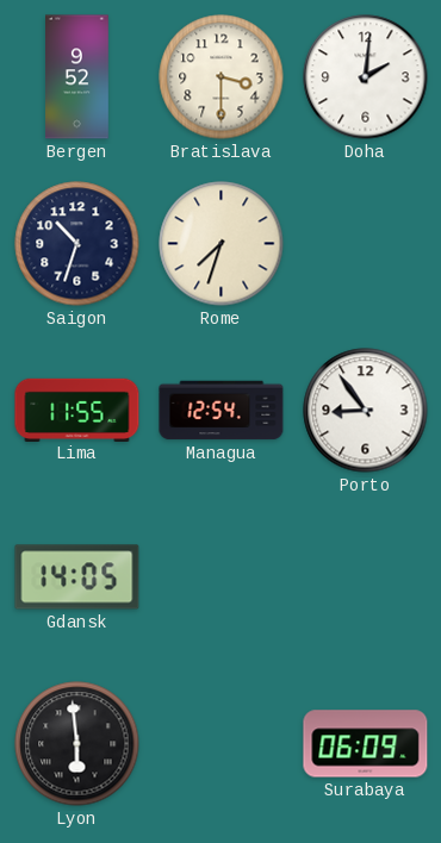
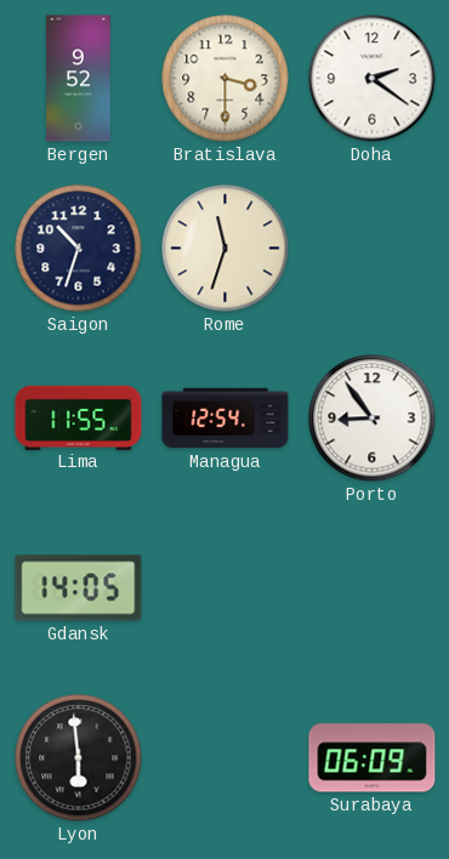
Doha: 2:01 -> 2:21
Rome: 7:33 -> 11:33
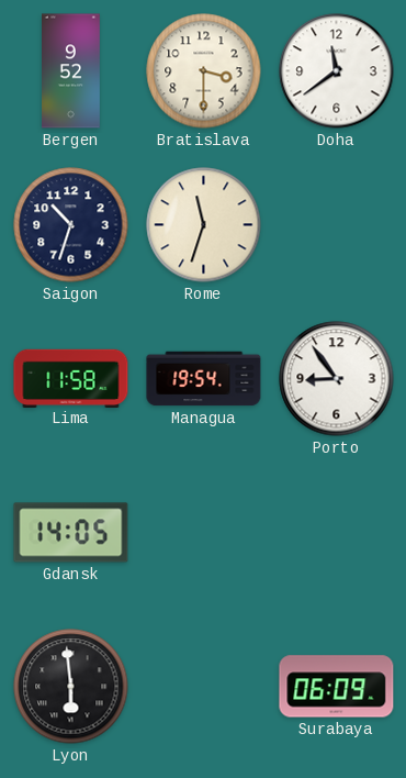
Doha: 2:21 -> 11:39
Lima: 11:55 -> 11:58
Managua: 12:54 -> 19:54
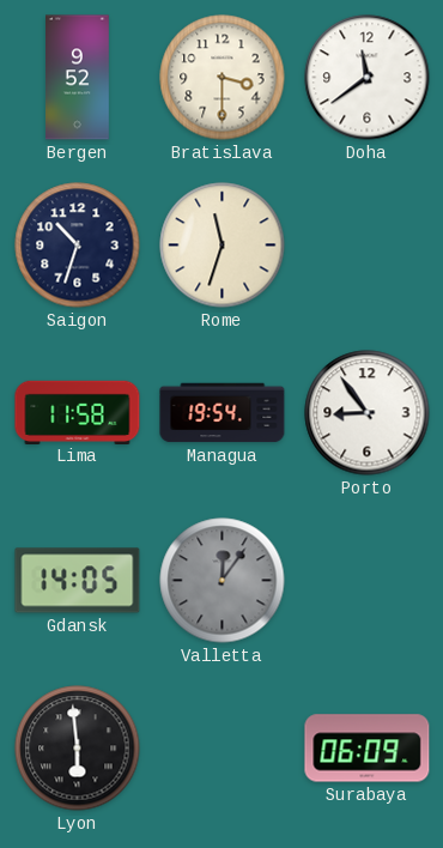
Valletta: none -> 12:06
